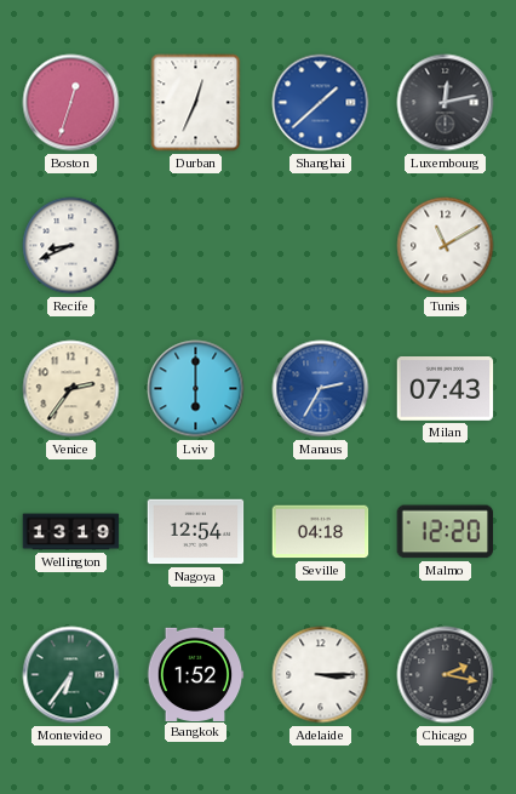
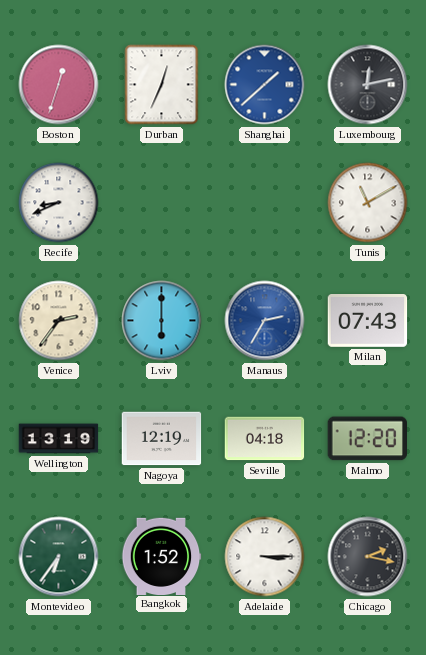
Nagoya: 12:54 -> 12:19
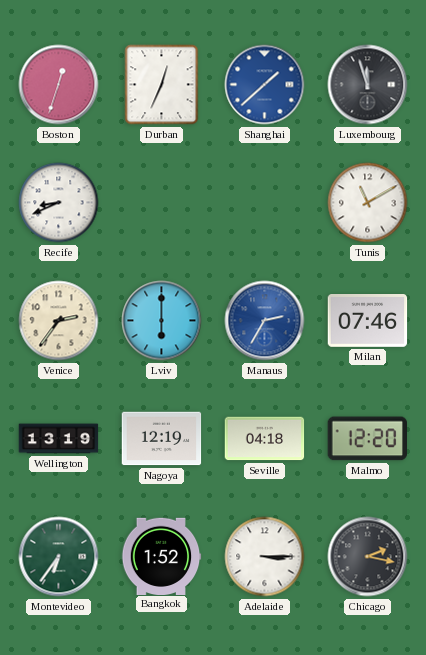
Luxembourg: 12:13 -> 11:57
Milan: 07:43 -> 07:46
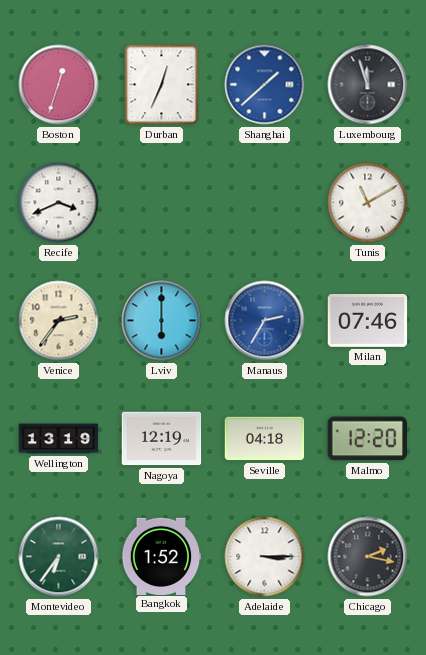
Recife: 8:41 -> 3:41
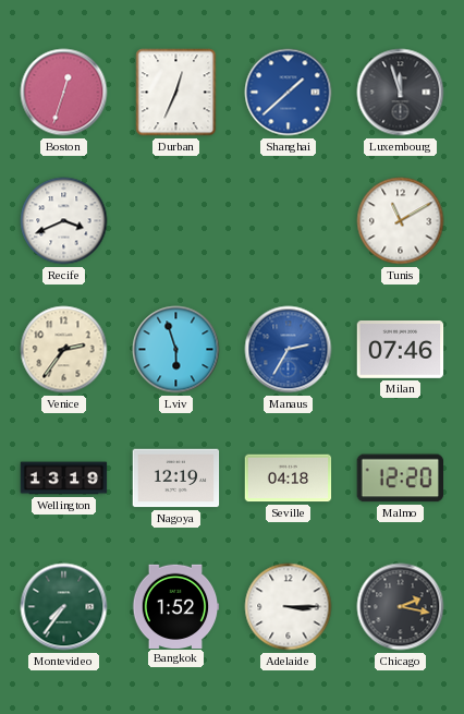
Lviv: 6:00 -> 5:57
Montevideo: 6:36 -> 7:36
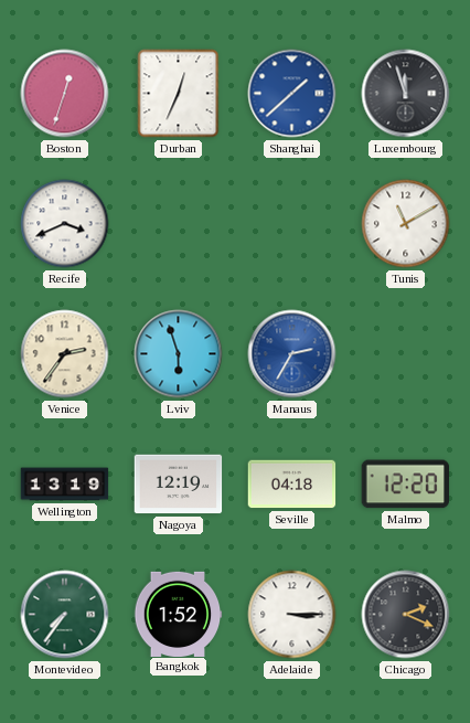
Milan: 07:46 -> none
Chicago: 2:17 -> 2:19
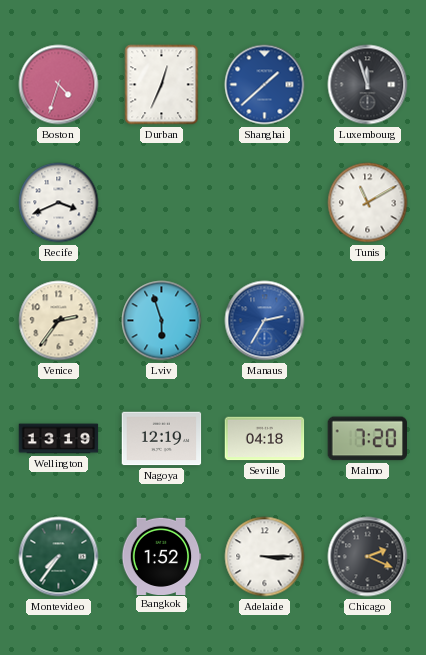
Boston: 12:33 -> 4:33
Malmo: 12:20 -> 7:20
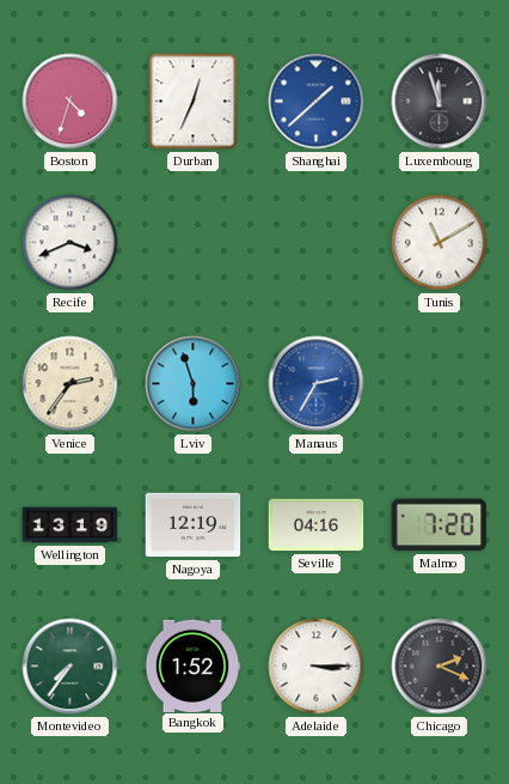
Seville: 04:18 -> 04:16
